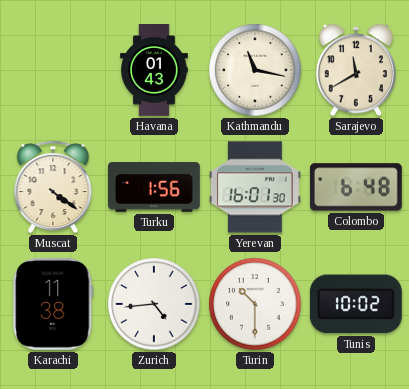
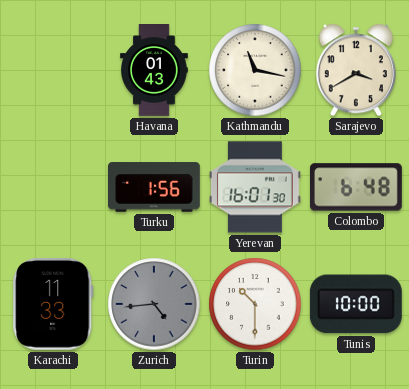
Sarajevo: 11:40 -> 3:40
Muscat: 4:21 -> none
Karachi: 11:38 -> 11:33
Zurich dial: white -> grey
Tunis: 10:02 -> 10:00
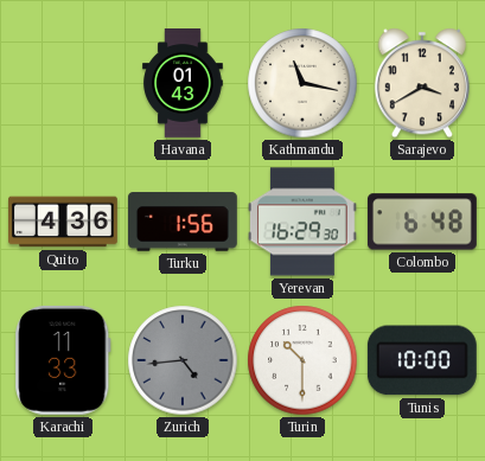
Quito: none -> 4:36
Yerevan: 16:01 -> 16:29
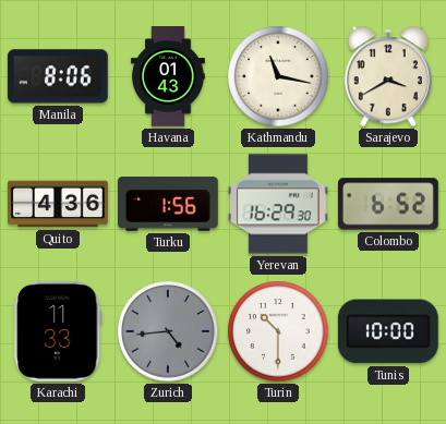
Manila: none -> 8:06
Colombo: 6:48 -> 6:52
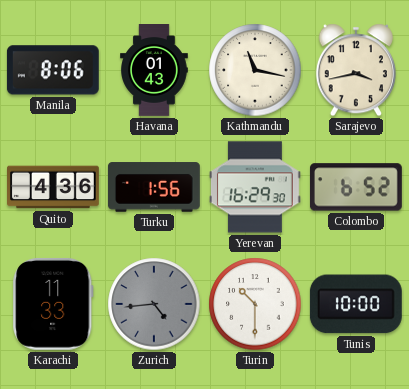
Sarajevo: 3:40 -> 3:43
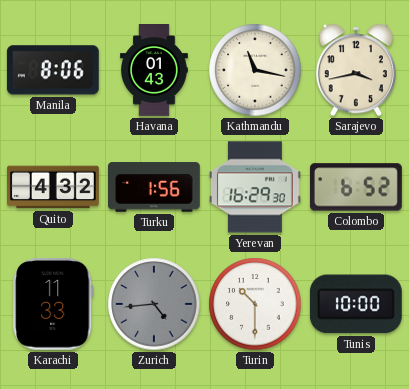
Quito: 4:36 -> 4:32
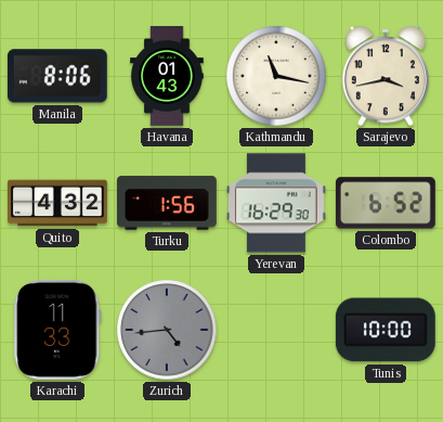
Turin: 10:30 -> none
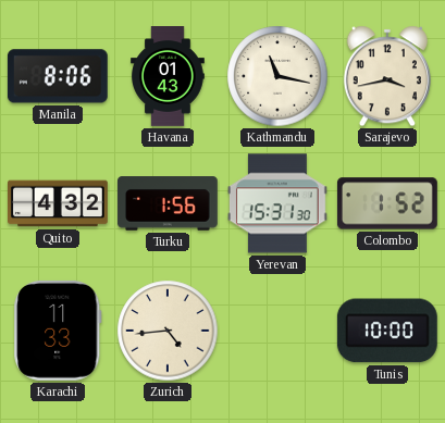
Yerevan: 16:29 -> 15:31
Colombo: 6:52 -> 1:52
Zurich dial: grey -> cream
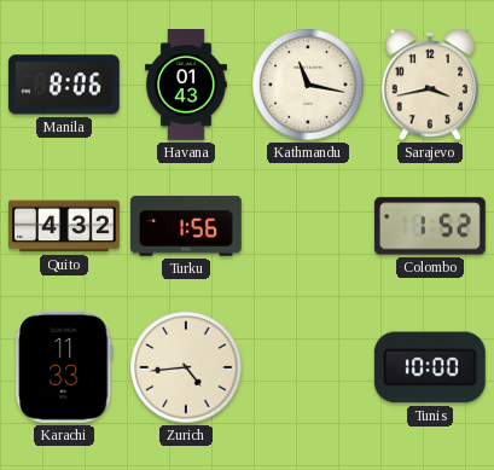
Yerevan: 15:31 -> none
